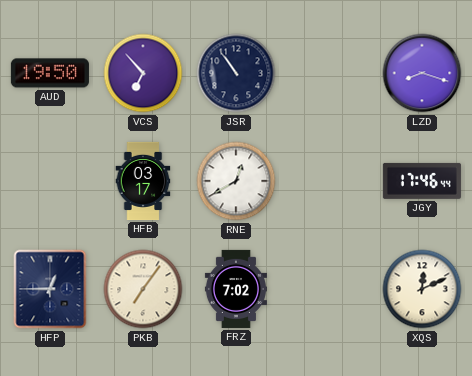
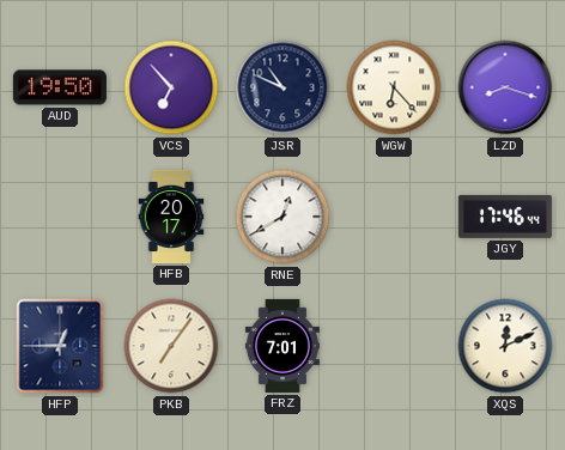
JSR: 10:54 -> 10:49
WGW: none -> 6:23
HFB: 03:17 -> 20:17
FRZ: 7:02 -> 7:01
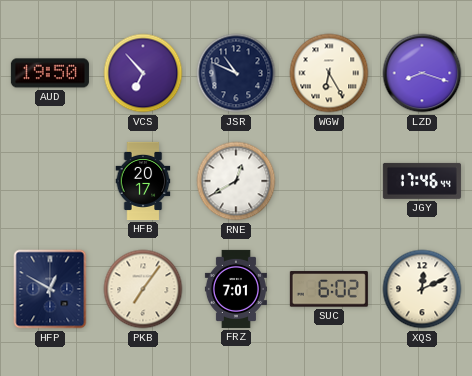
WGW: 6:23 -> 6:25
HFP: 12:45 -> 12:50
SUC: none -> 6:02
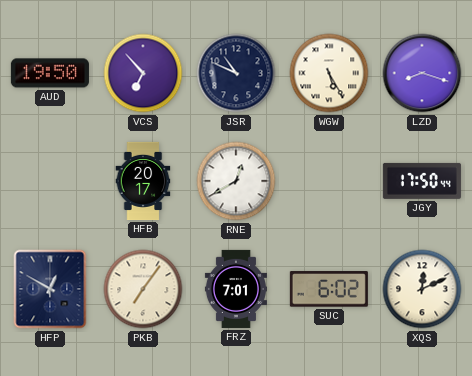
WGW: 6:25 -> 5:25
JGY: 17:46 -> 17:50
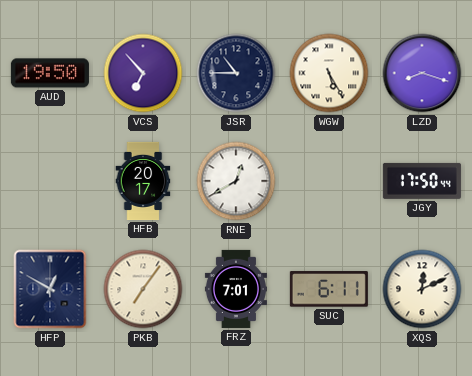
JSR: 10:49 -> 10:45
SUC: 6:02 -> 6:11
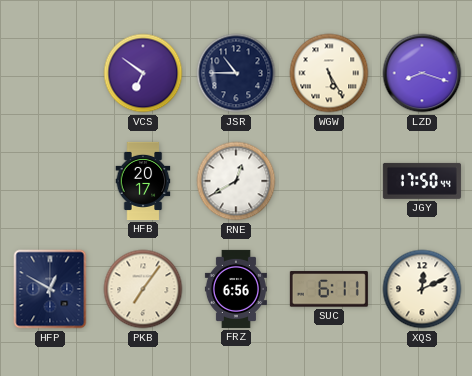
AUD: 19:50 -> none
VCS: 6:53 -> 6:51
FRZ: 7:01 -> 6:56
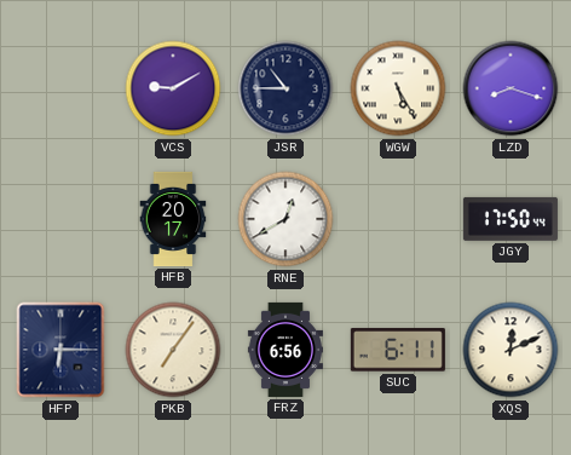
VCS: 6:51 -> 9:10
HFP: 12:50 -> 6:15
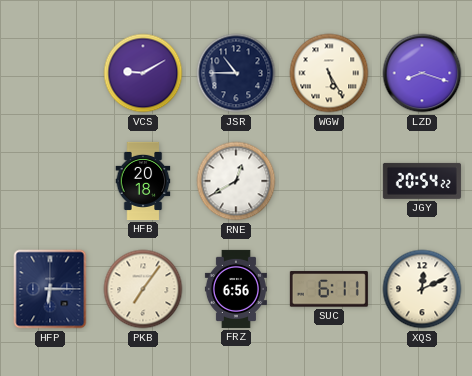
HFB: 20:17 -> 20:18
JGY: 17:50 -> 20:54
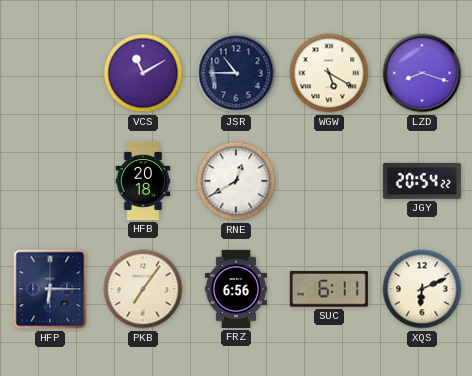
VCS: 9:10 -> 11:10
WGW: 5:25 -> 5:20
XQS: 12:11 -> 6:11
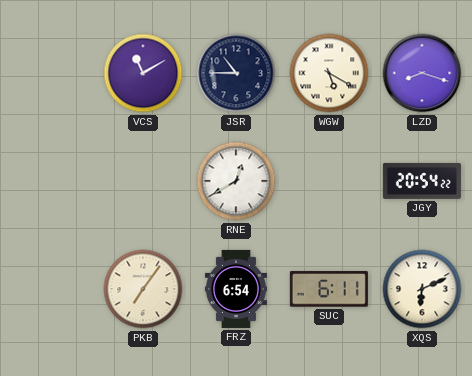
HFB: 20:18 -> none
HFP: 6:15 -> none
FRZ: 6:56 -> 6:54
